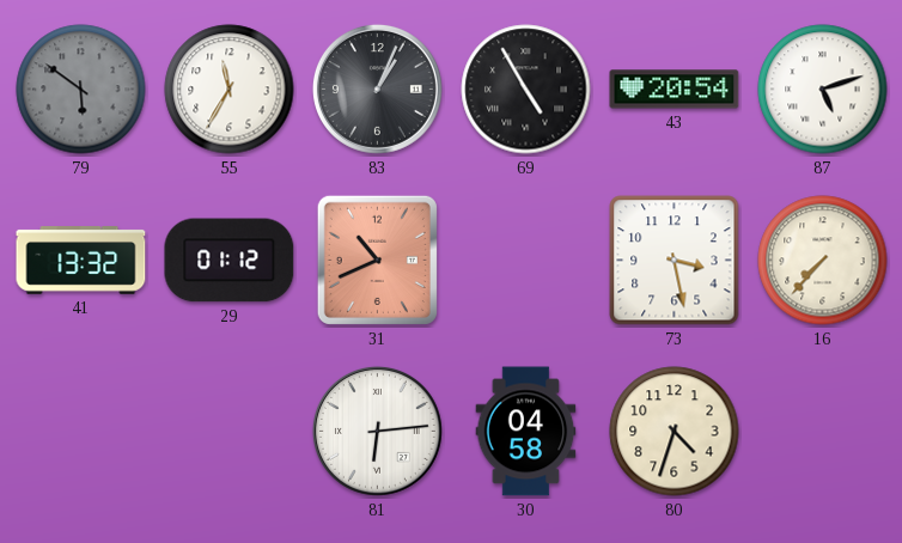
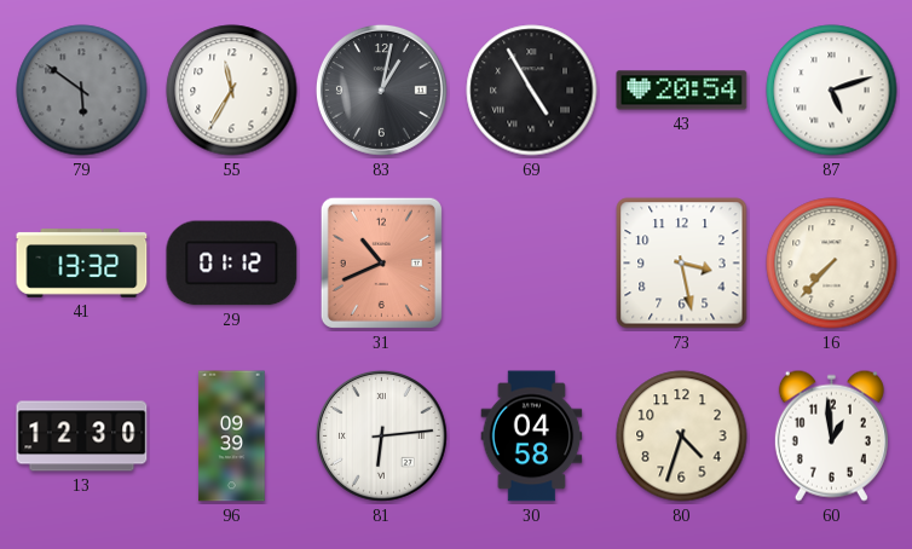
83: 1:04 -> 1:02
13: none -> 12:30
96: none -> 09:39
60: none -> 12:59
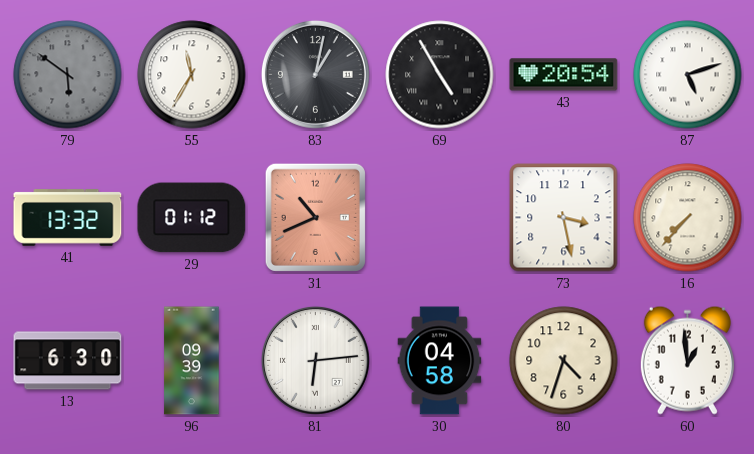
13: 12:30 -> 6:30
